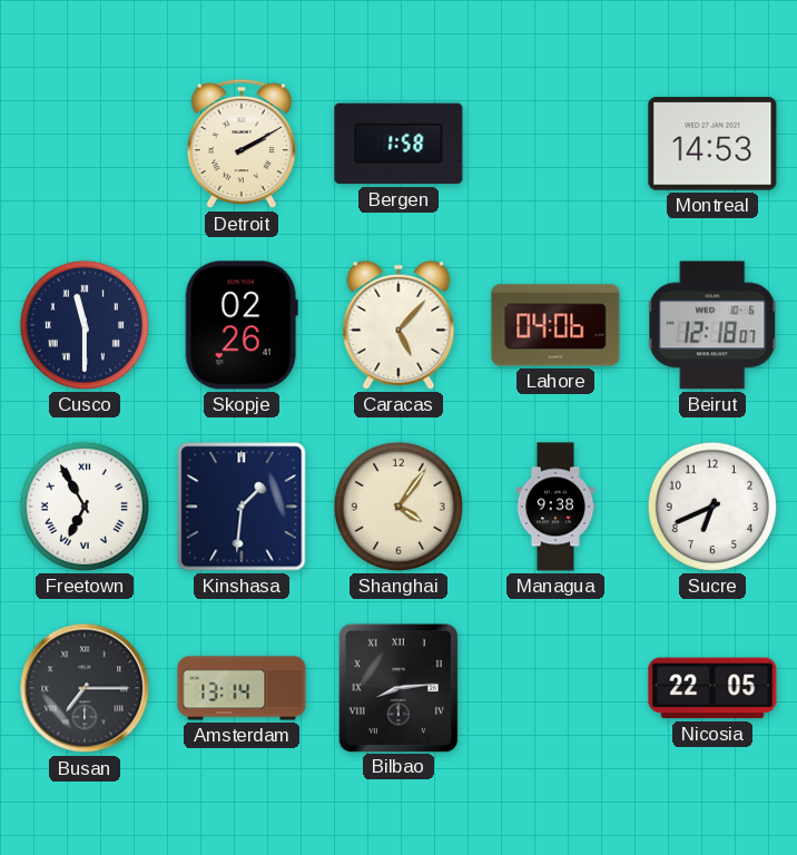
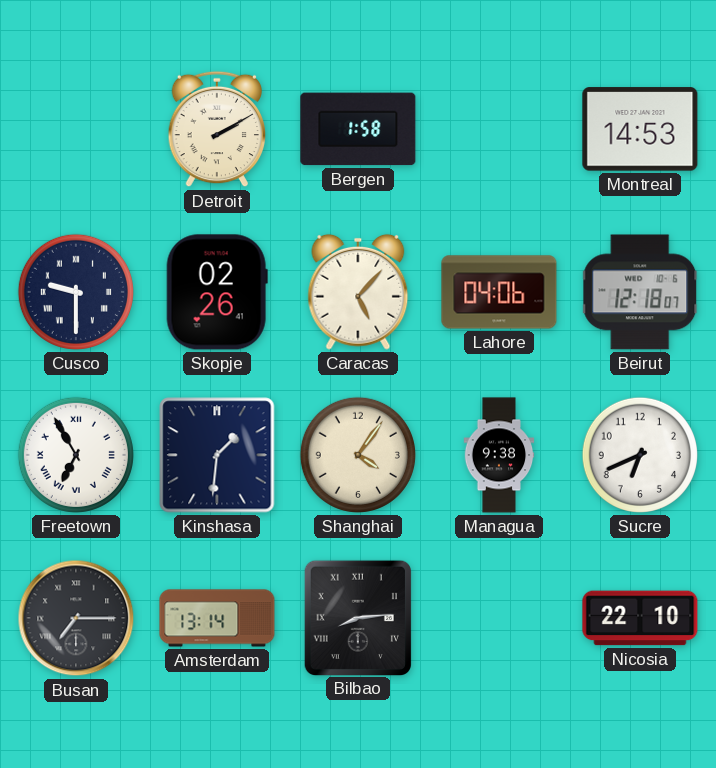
Cusco: 11:30 -> 9:30
Nicosia: 22:05 -> 22:10
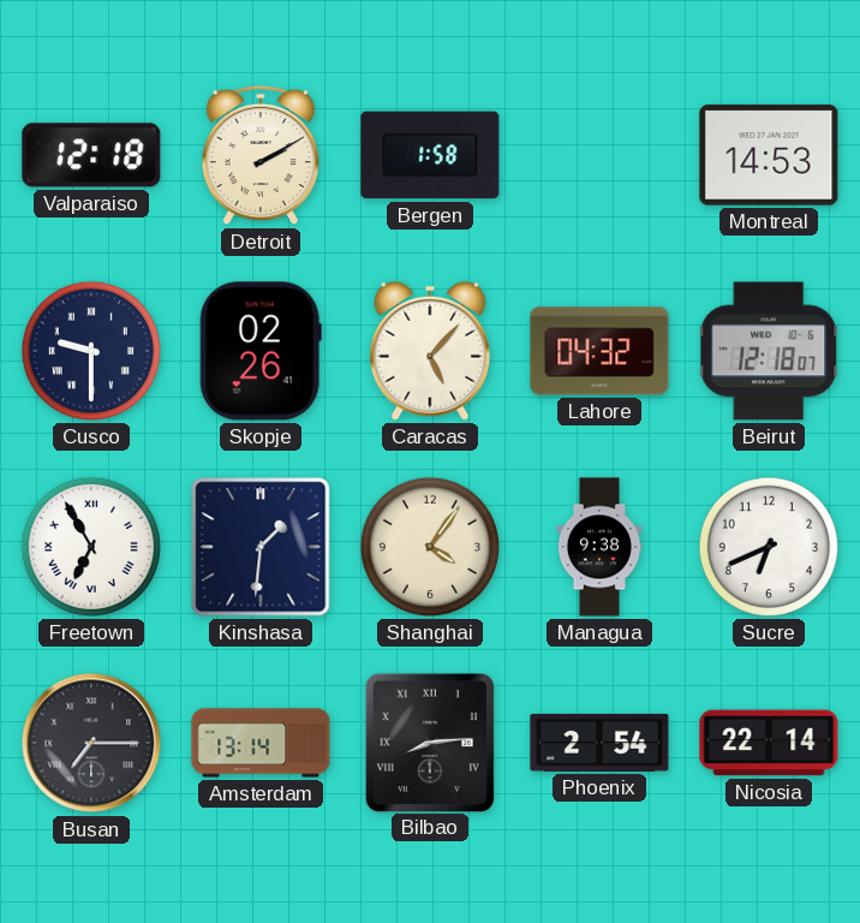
Valparaiso: none -> 12:18
Lahore: 04:06 -> 04:32
Phoenix: none -> 2:54
Nicosia: 22:10 -> 22:14
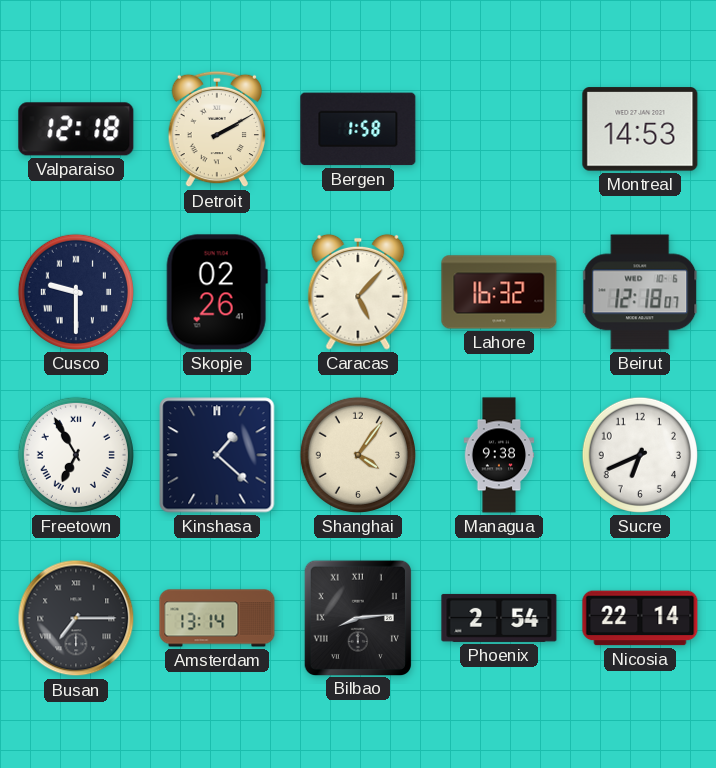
Lahore: 04:32 -> 16:32
Kinshasa: 1:31 -> 1:22
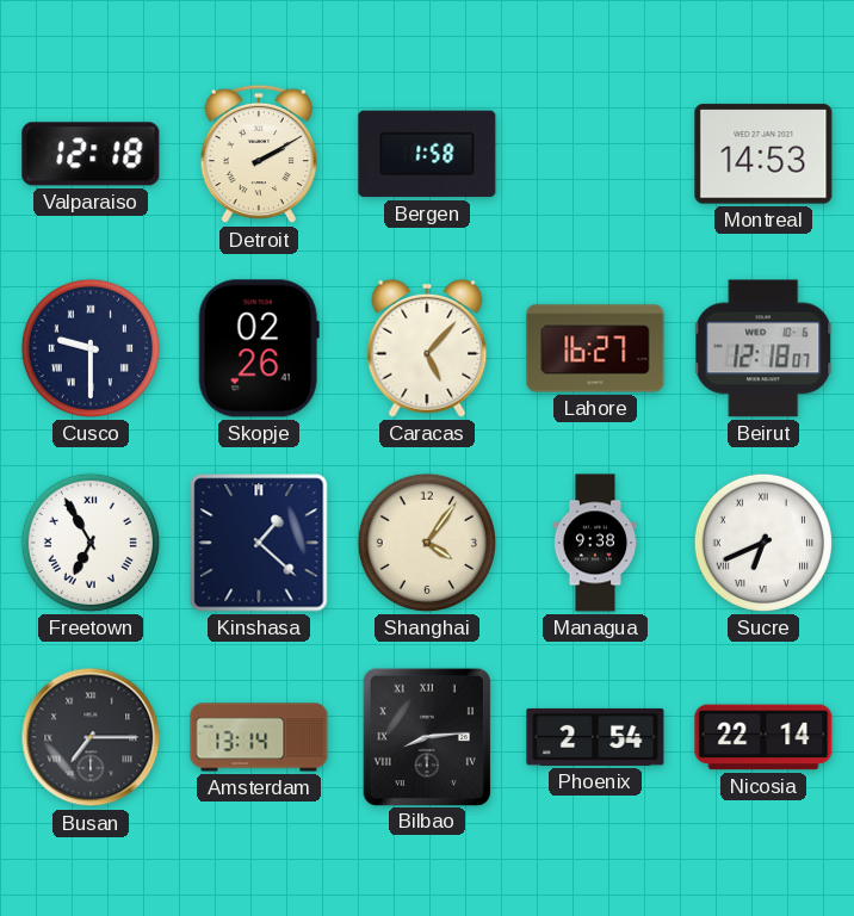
Lahore: 16:32 -> 16:27
Sucre numerals: Arabic -> Roman
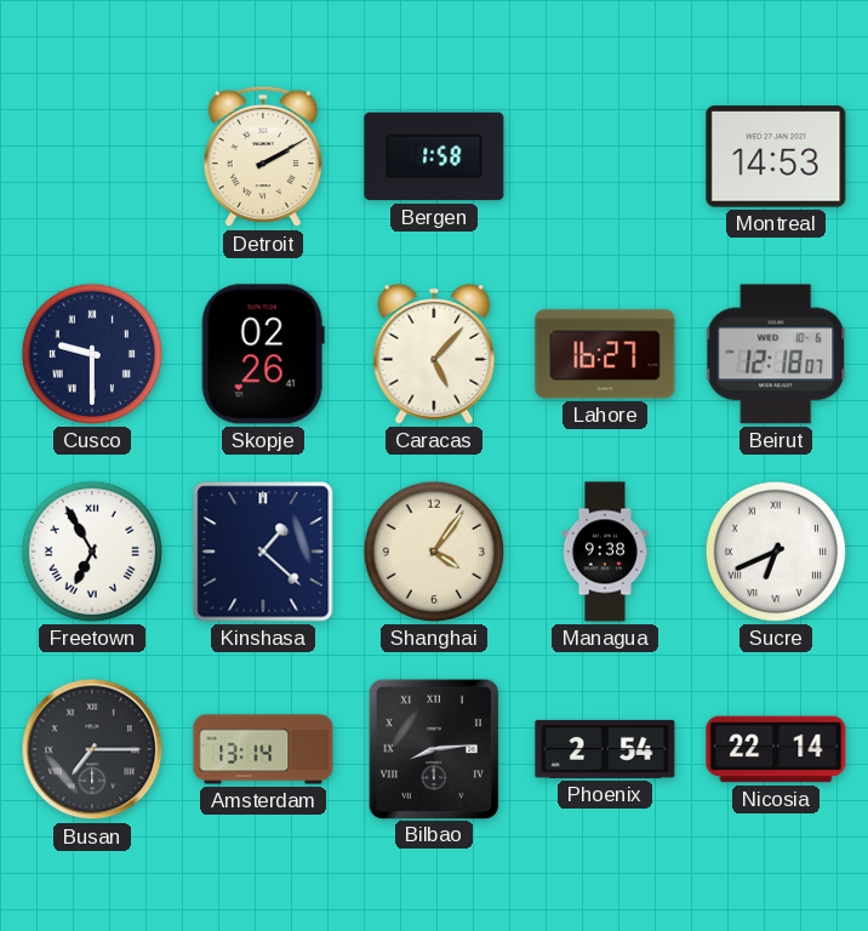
Valparaiso: 12:18 -> none
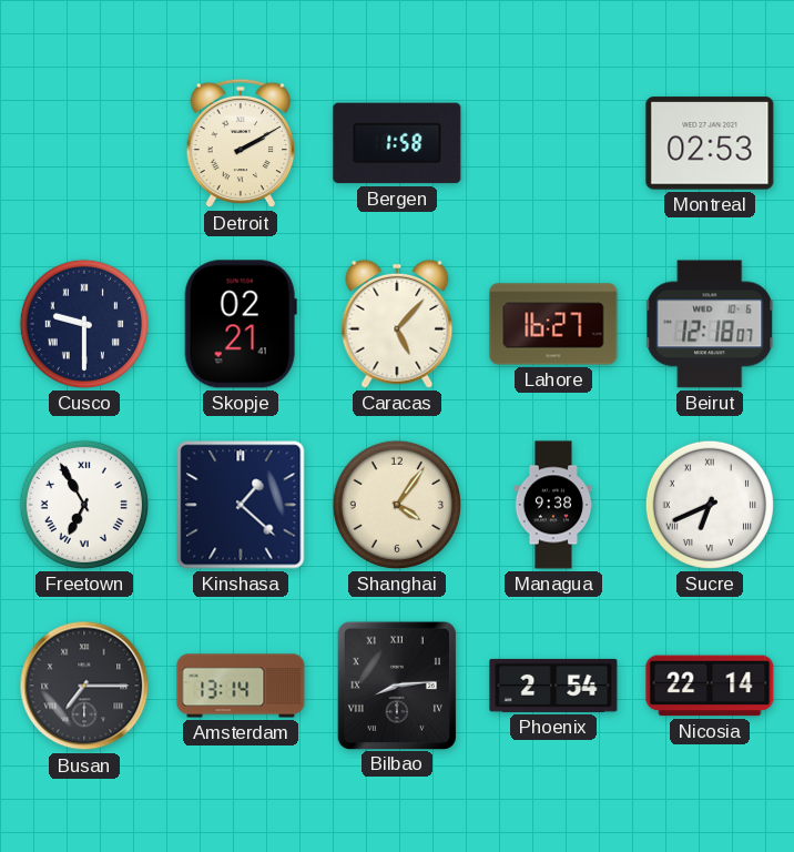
Montreal: 14:53 -> 02:53
Skopje: 02:26 -> 02:21
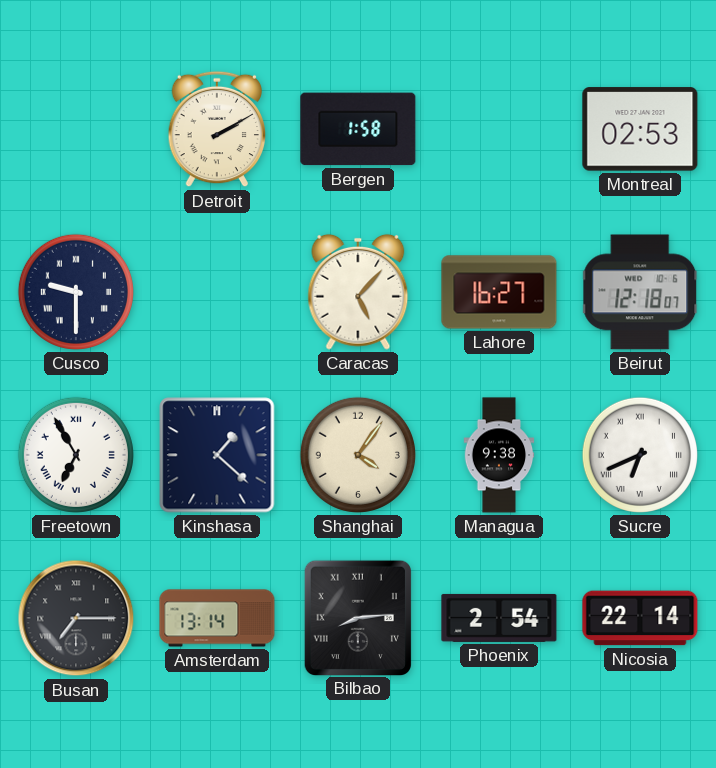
Skopje: 02:21 -> none
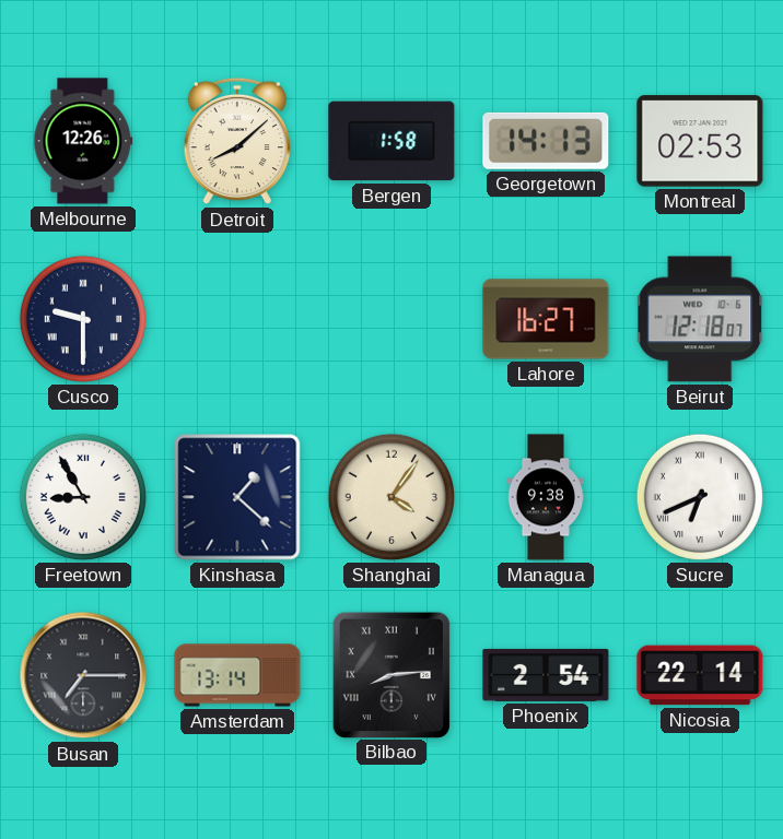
Melbourne: none -> 12:26
Detroit: 2:10 -> 8:08
Georgetown: none -> 14:13
Caracas: 5:07 -> none
Freetown: 6:55 -> 8:55
